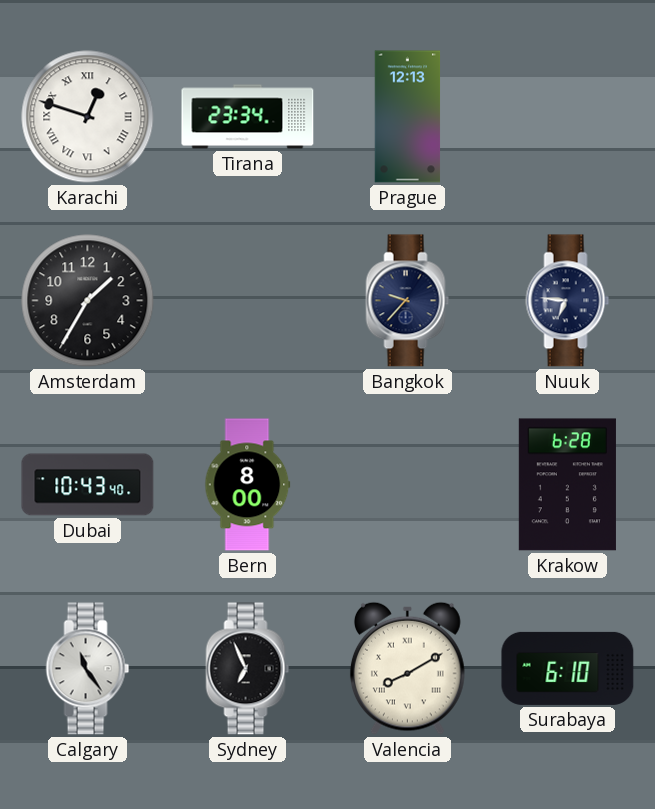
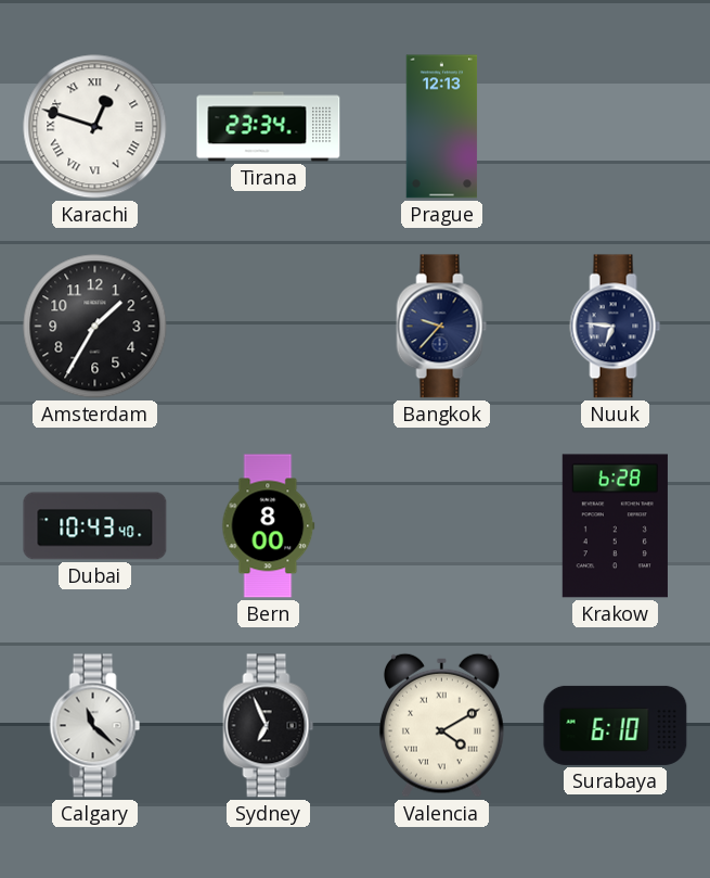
Calgary: 11:24 -> 11:22
Valencia: 8:10 -> 4:10
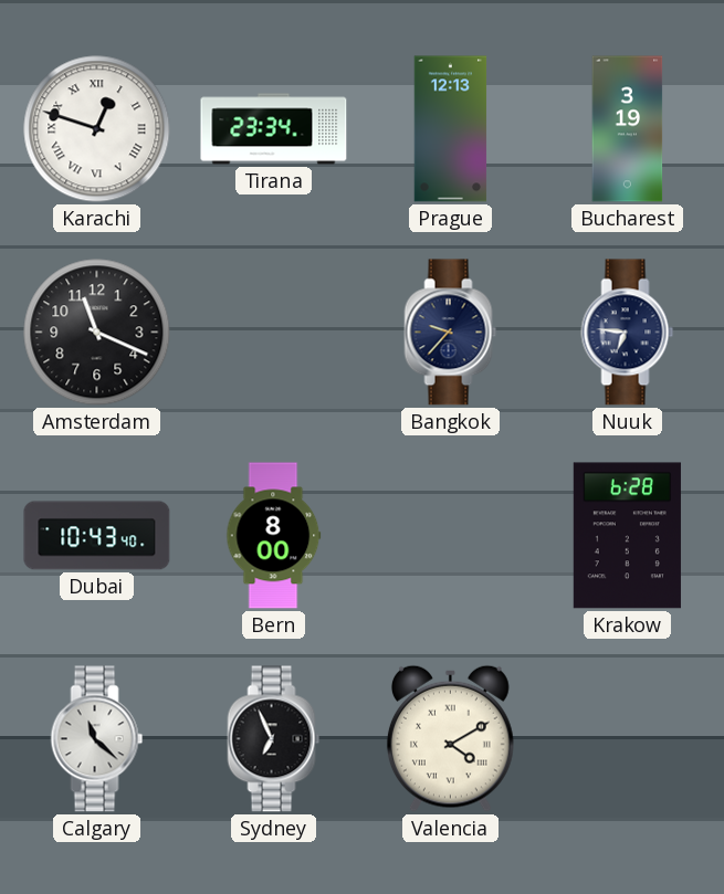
Bucharest: none -> 3:19
Amsterdam: 1:35 -> 11:19
Surabaya: 6:10 -> none
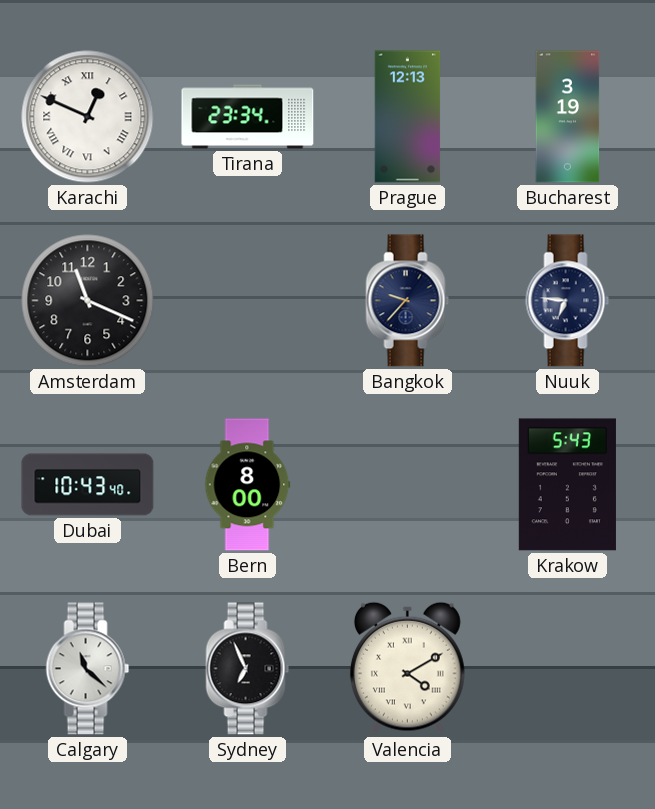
Karachi: 12:48 -> 12:49
Krakow: 6:28 -> 5:43
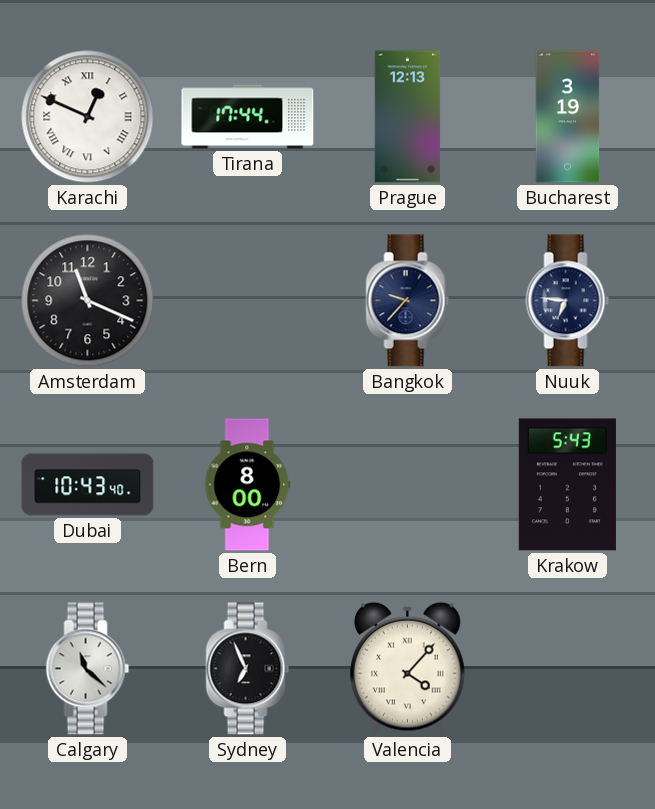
Tirana: 23:34 -> 17:44
Valencia: 4:10 -> 4:07
